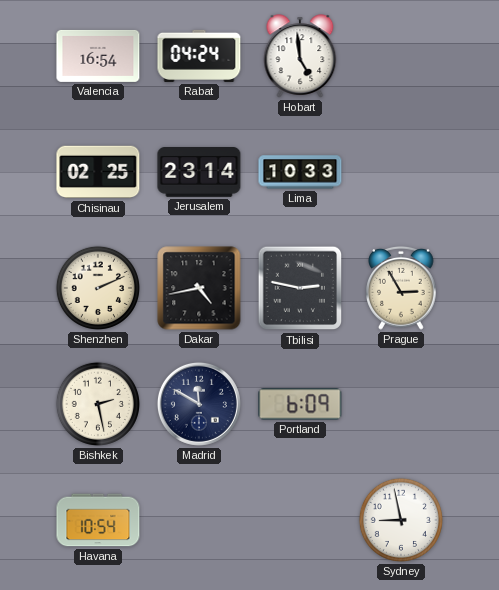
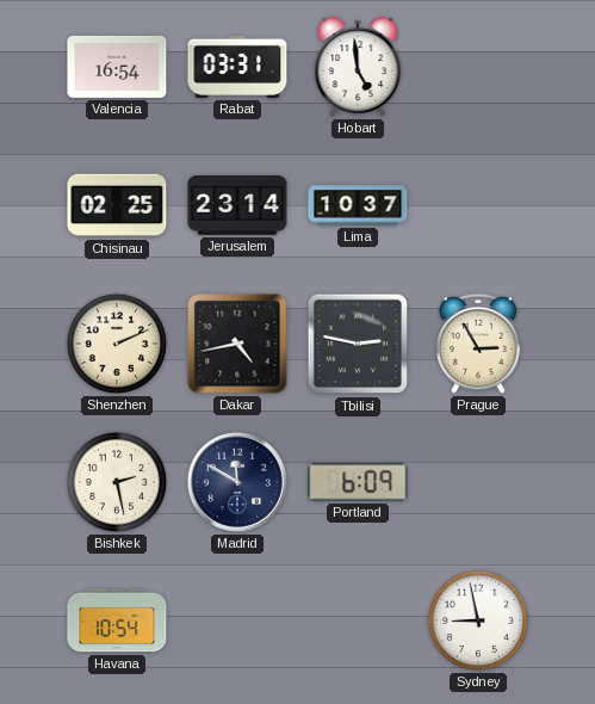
Rabat: 04:24 -> 03:31
Lima: 10:33 -> 10:37
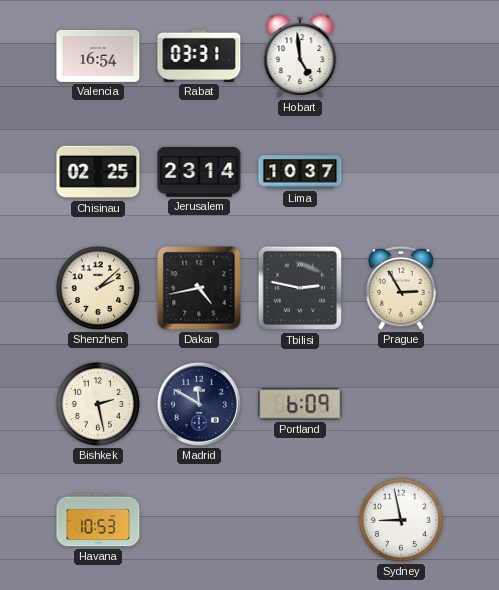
Shenzhen: 2:11 -> 2:08
Havana: 10:54 -> 10:53
